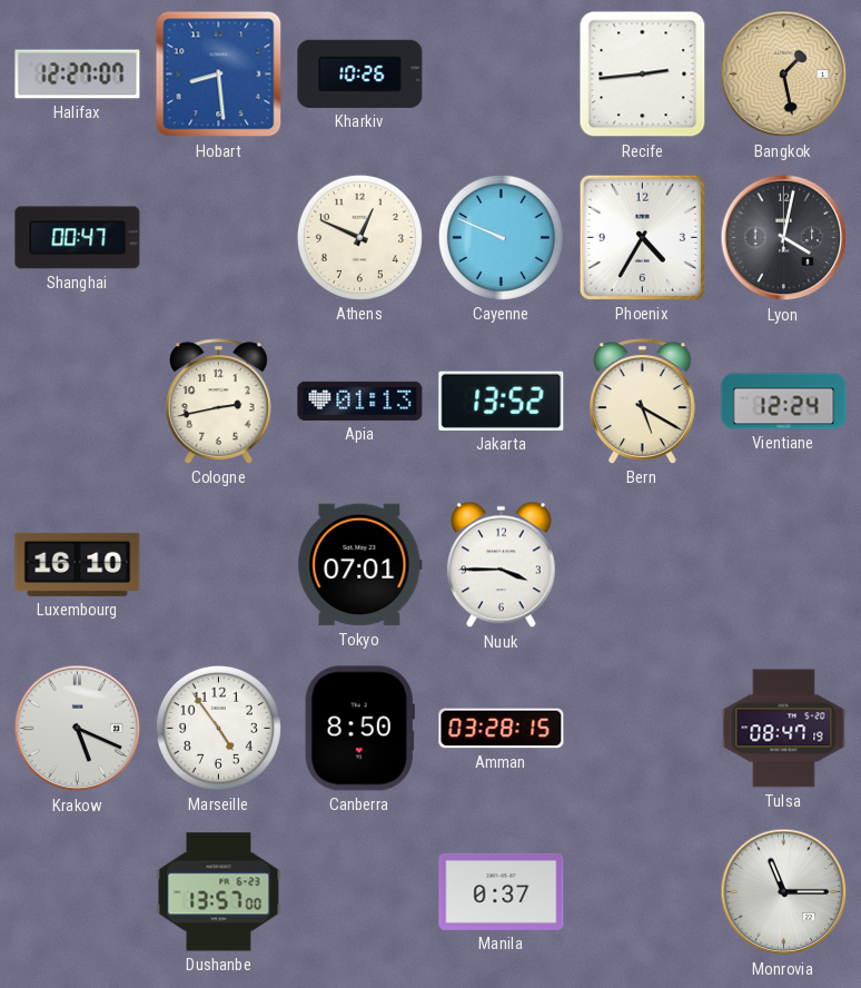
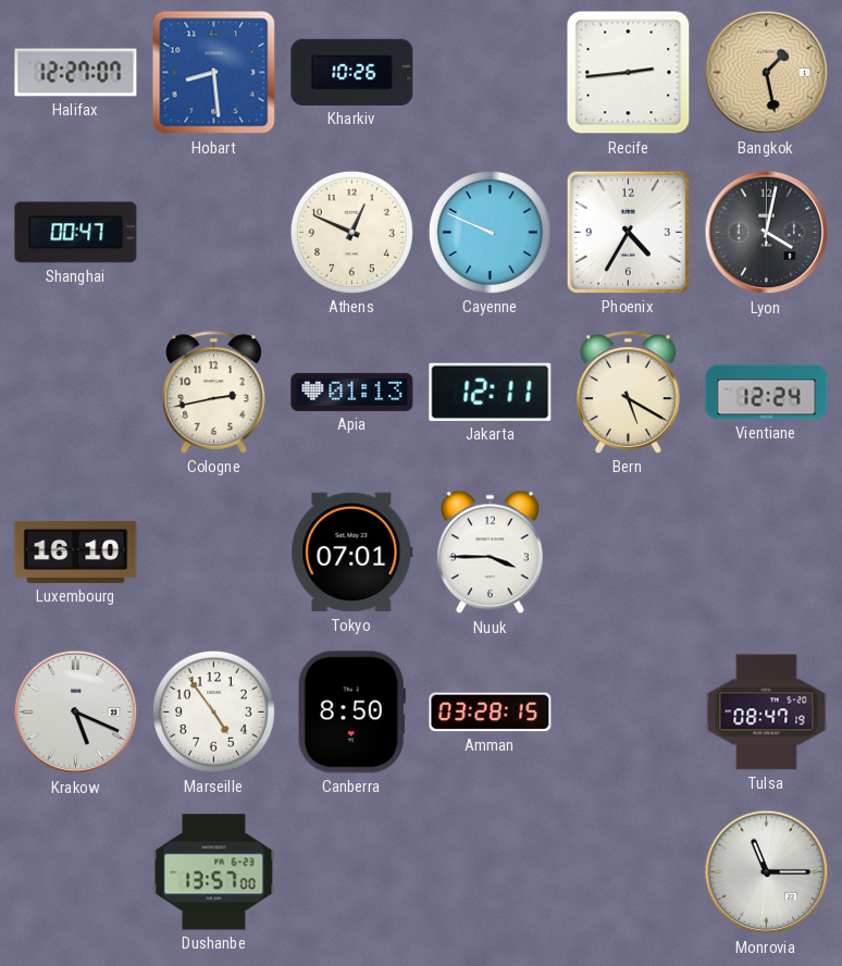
Jakarta: 13:52 -> 12:11
Manila: 0:37 -> none
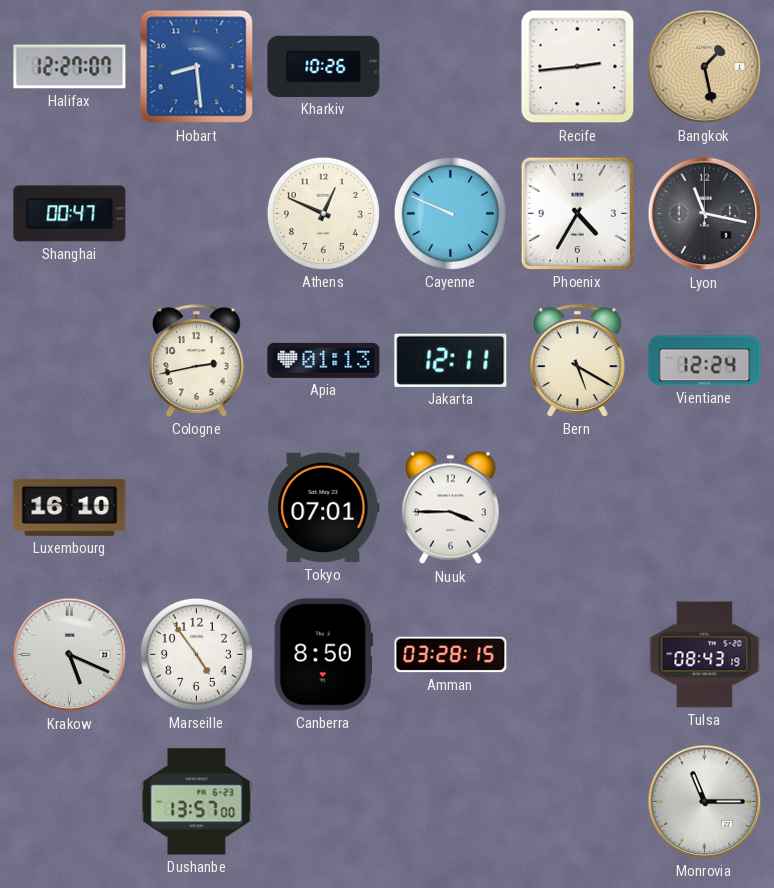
Lyon: 4:02 -> 11:17
Tulsa: 08:47 -> 08:43
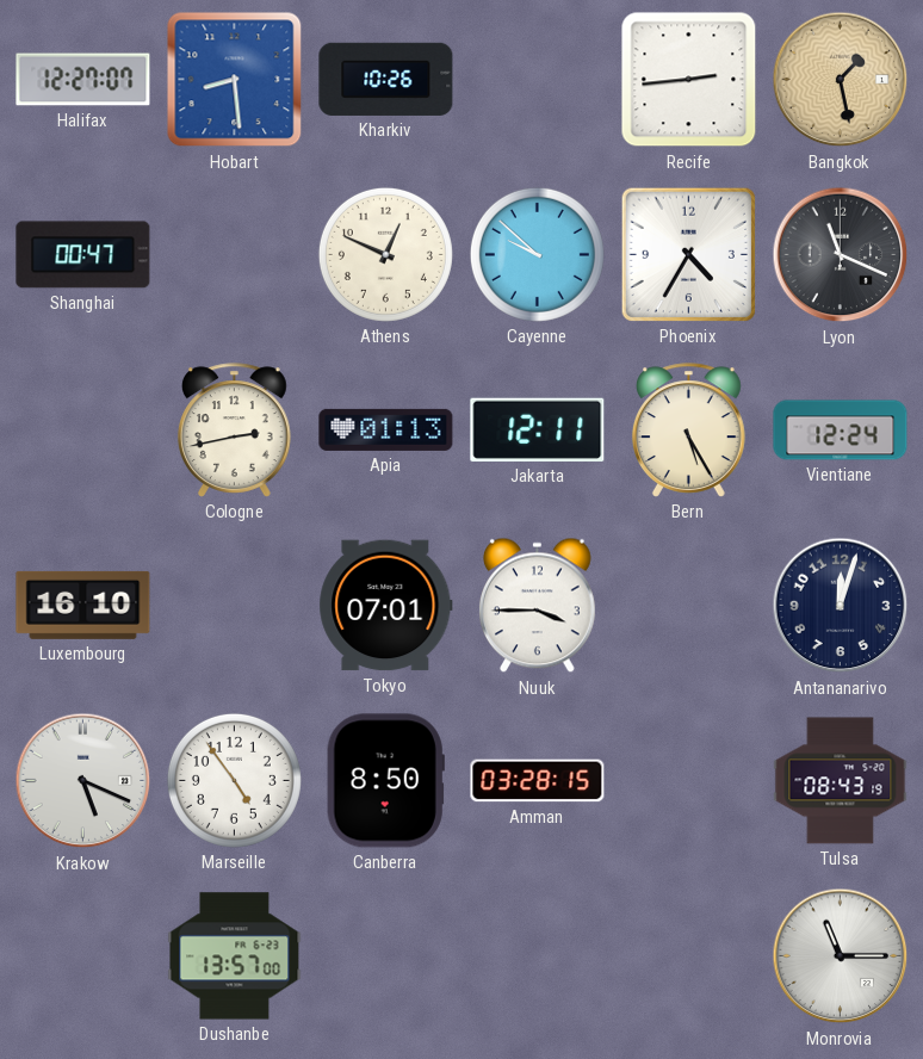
Cayenne: 9:49 -> 9:52
Lyon: 11:17 -> 11:19
Bern: 5:20 -> 5:25
Antananarivo: none -> 12:03
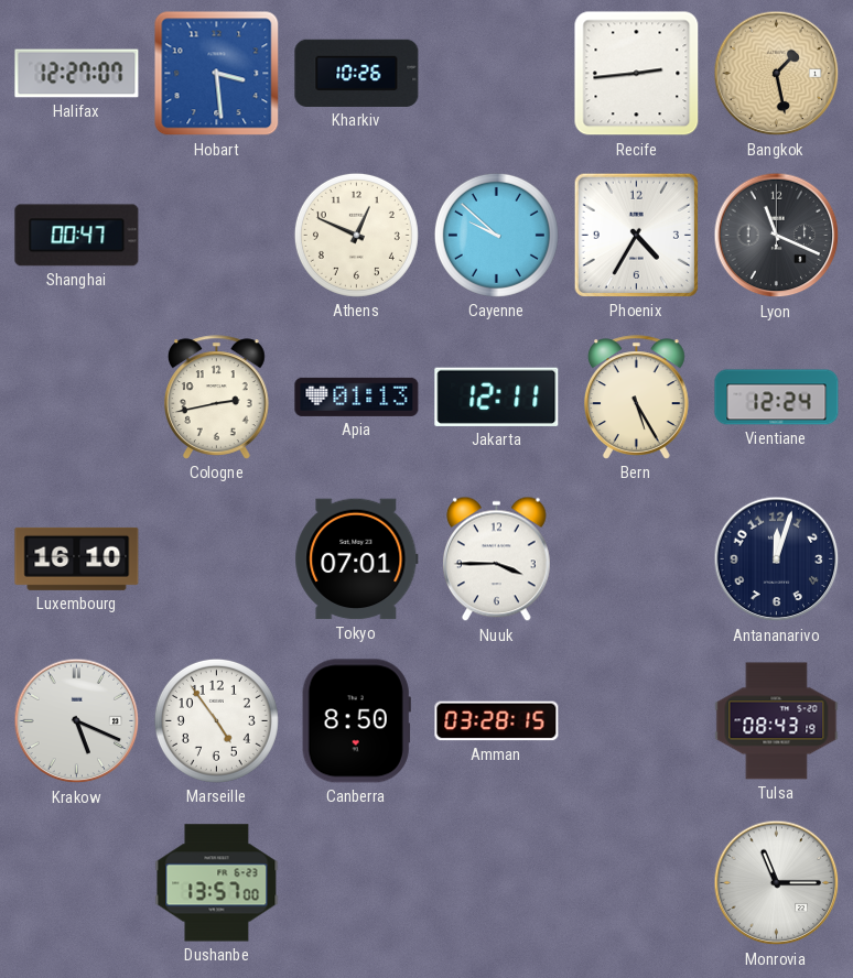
Hobart: 8:29 -> 3:29
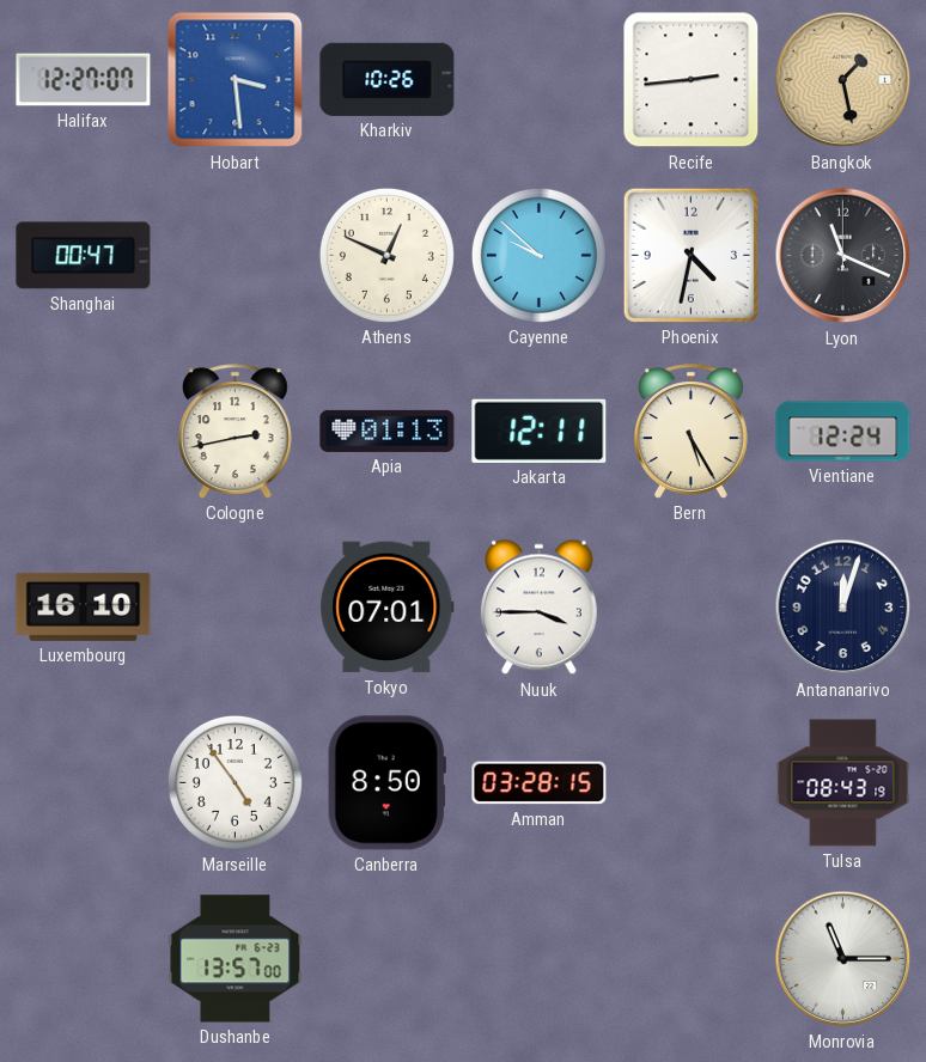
Phoenix: 4:35 -> 4:32
Krakow: 5:19 -> none
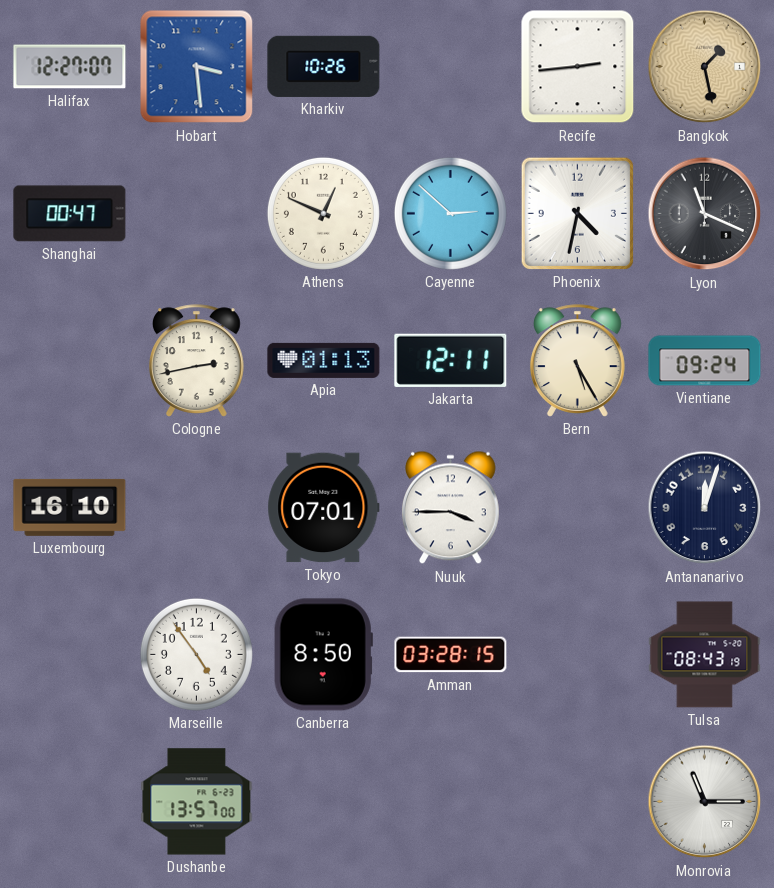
Cayenne: 9:52 -> 2:52
Vientiane: 12:24 -> 09:24
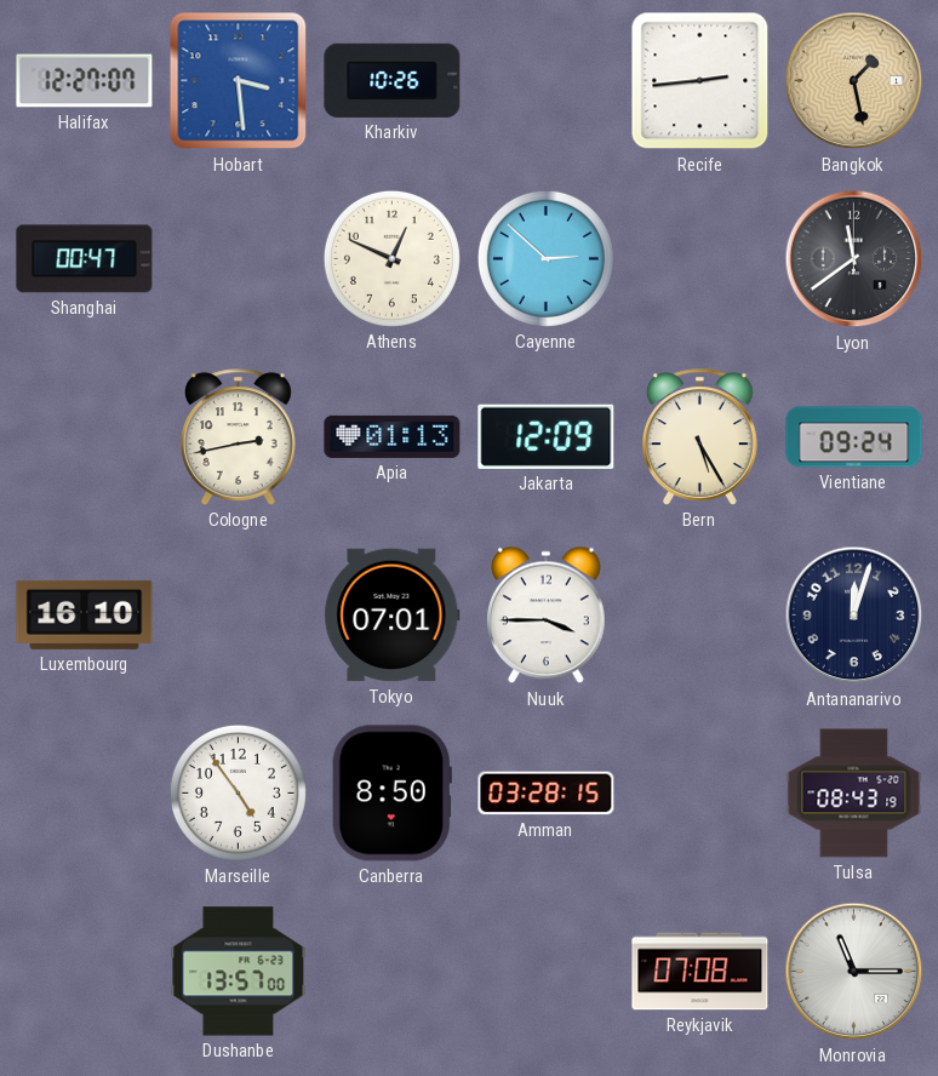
Phoenix: 4:32 -> none
Lyon: 11:19 -> 11:39
Jakarta: 12:11 -> 12:09
Reykjavik: none -> 07:08
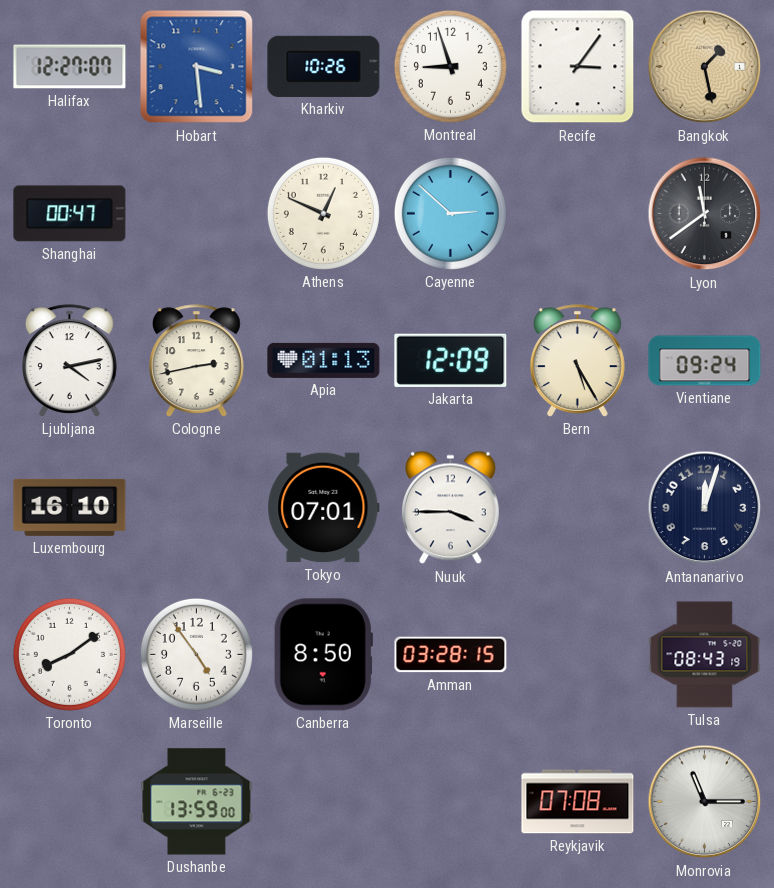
Montreal: none -> 8:57
Recife: 2:44 -> 3:06
Ljubljana: none -> 4:13
Toronto: none -> 8:09
Dushanbe: 13:57 -> 13:59
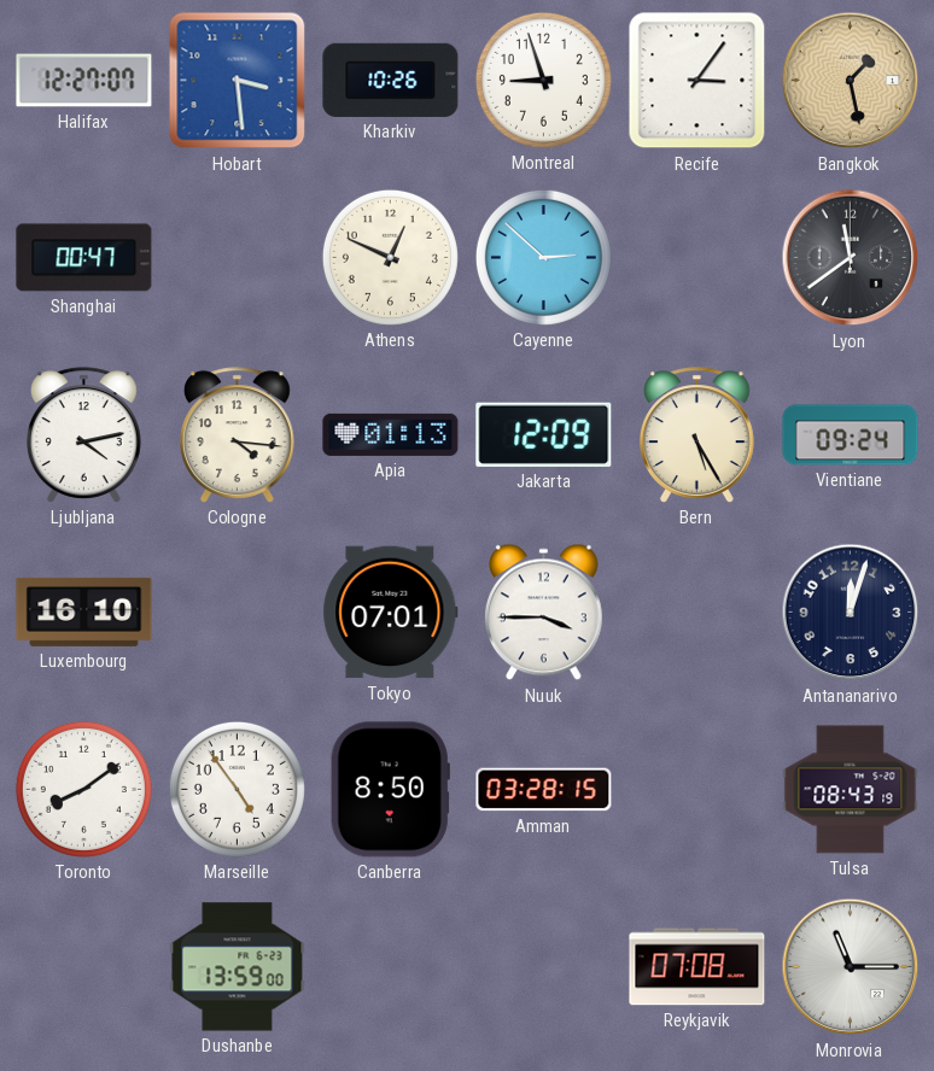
Cologne: 2:43 -> 4:16
